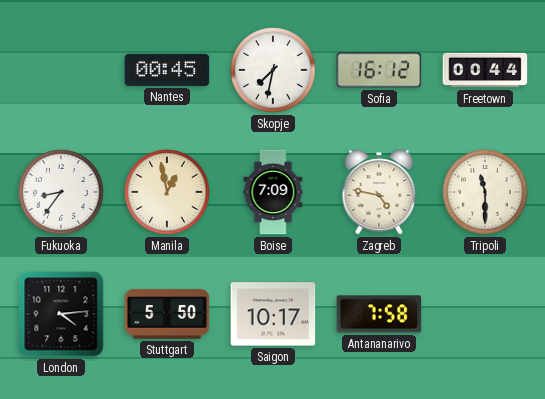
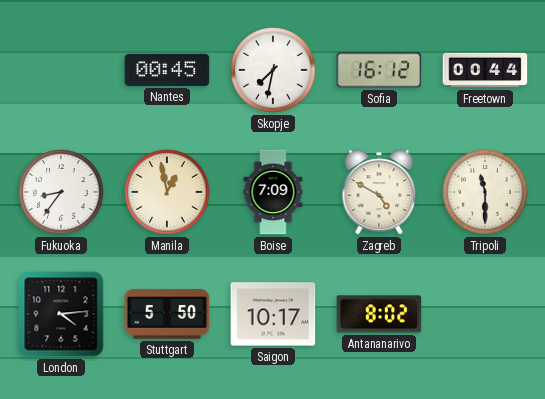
Zagreb: 4:47 -> 4:50
Antananarivo: 7:58 -> 8:02
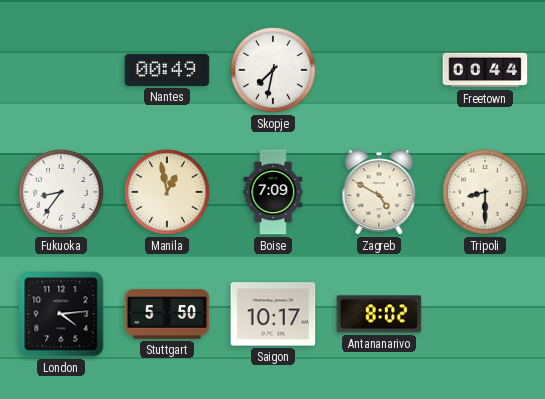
Nantes: 00:45 -> 00:49
Sofia: 16:12 -> none
Tripoli: 11:30 -> 8:30
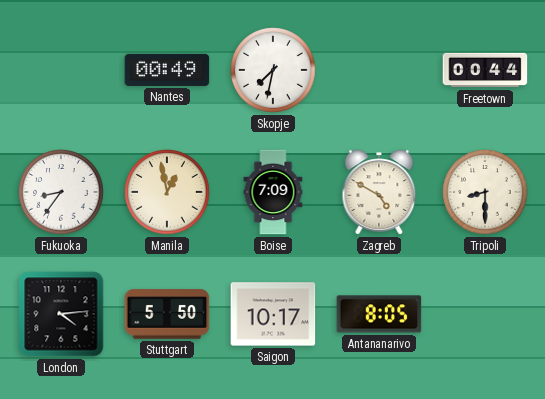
Antananarivo: 8:02 -> 8:05
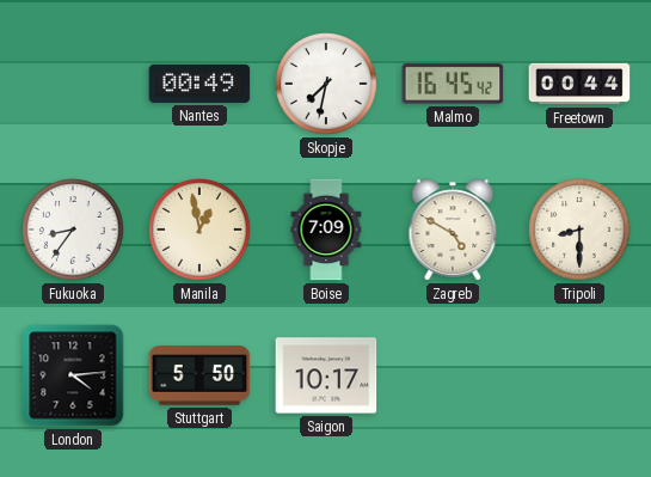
Malmo: none -> 16:45
Antananarivo: 8:05 -> none
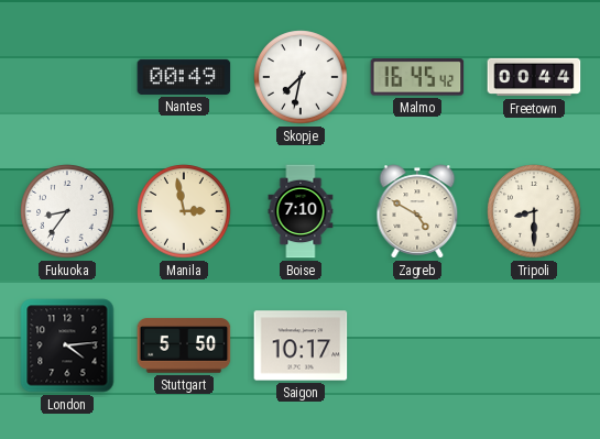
Manila: 12:58 -> 2:58
Boise: 7:09 -> 7:10
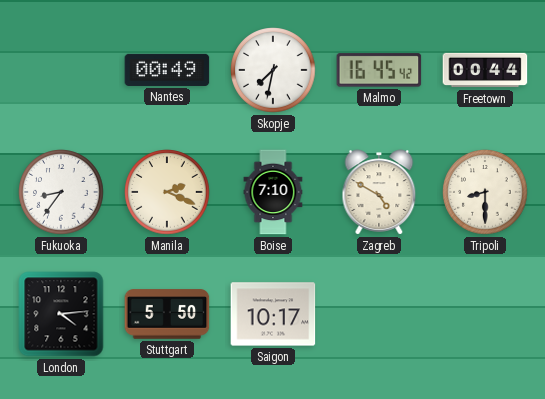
Manila: 2:58 -> 2:19
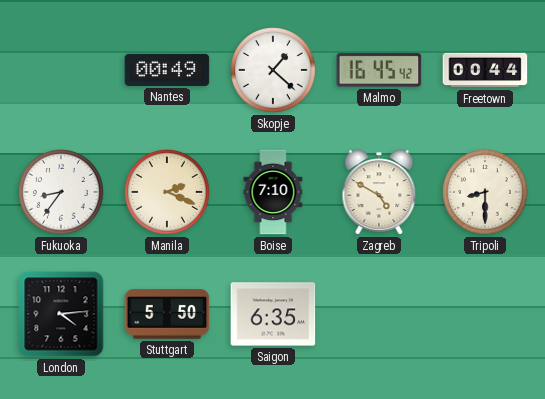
Skopje: 7:32 -> 1:22
Saigon: 10:17 -> 6:35
